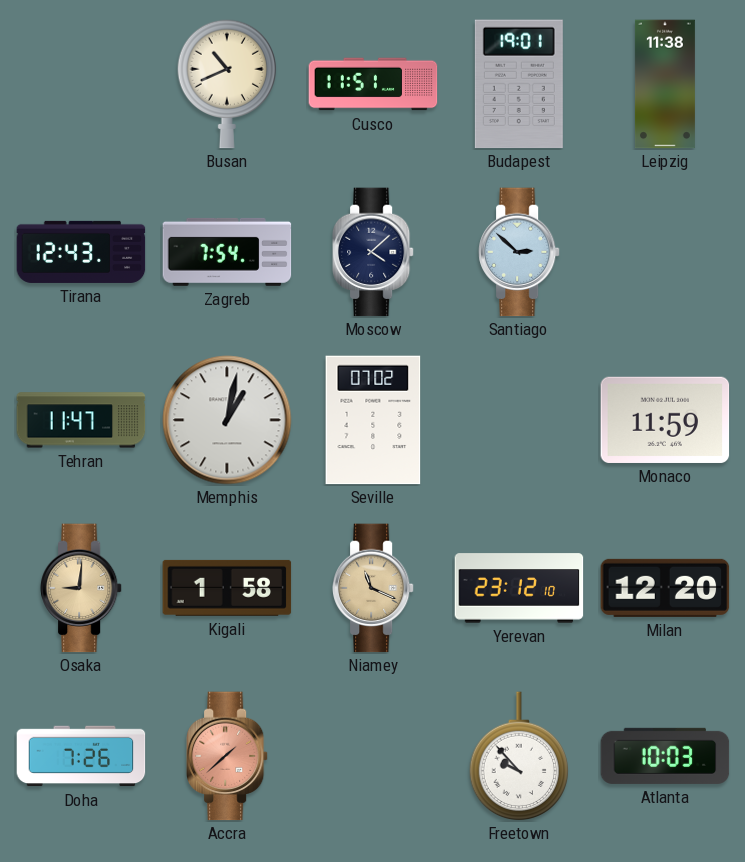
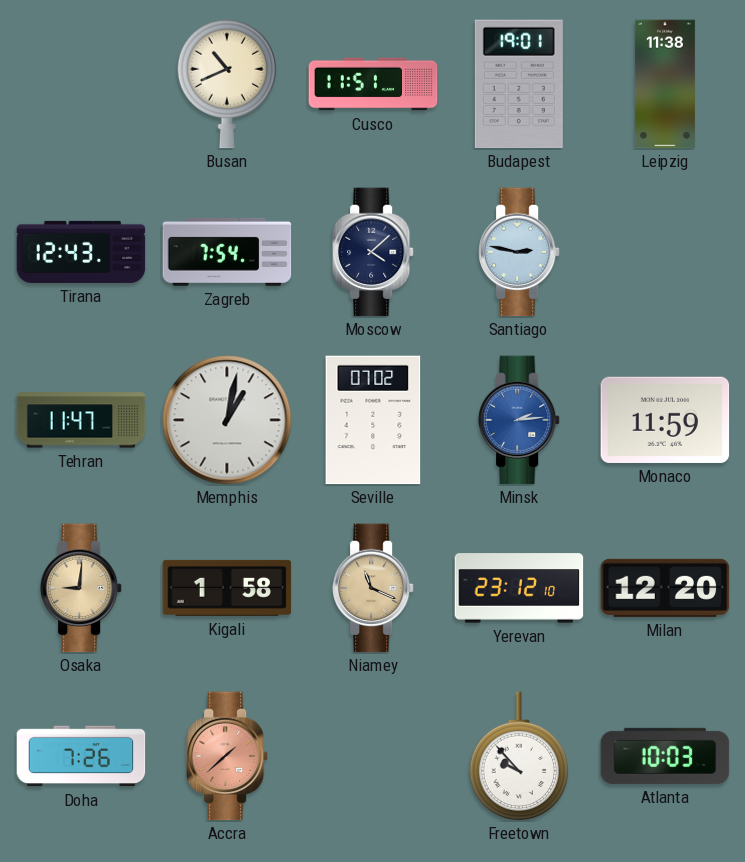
Santiago: 2:52 -> 2:47
Minsk: none -> 2:14
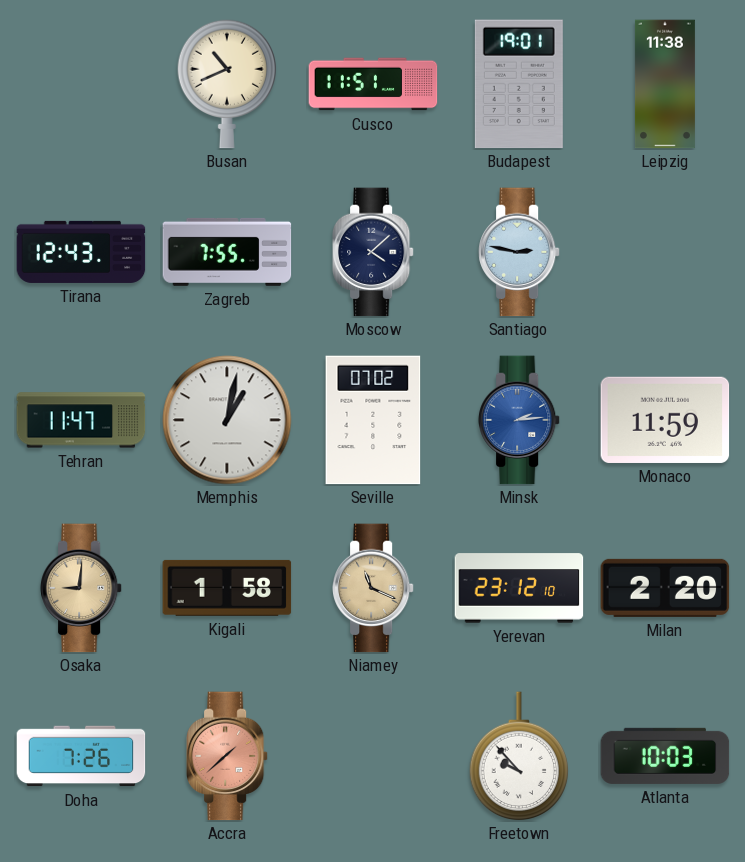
Zagreb: 7:54 -> 7:55
Milan: 12:20 -> 2:20
